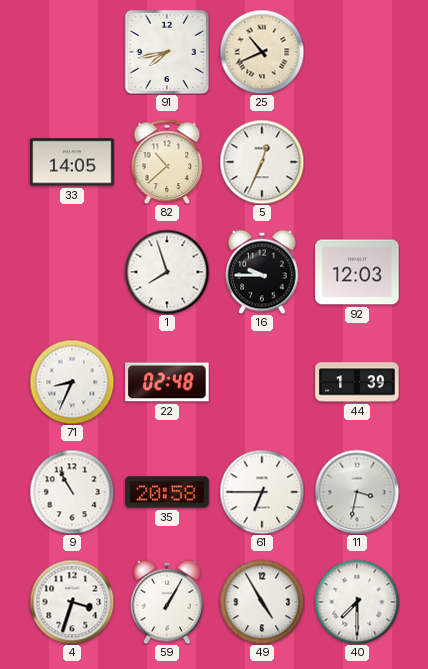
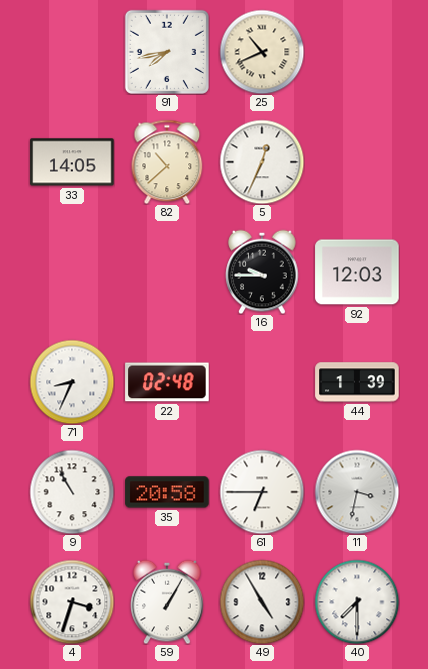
1: 7:57 -> none
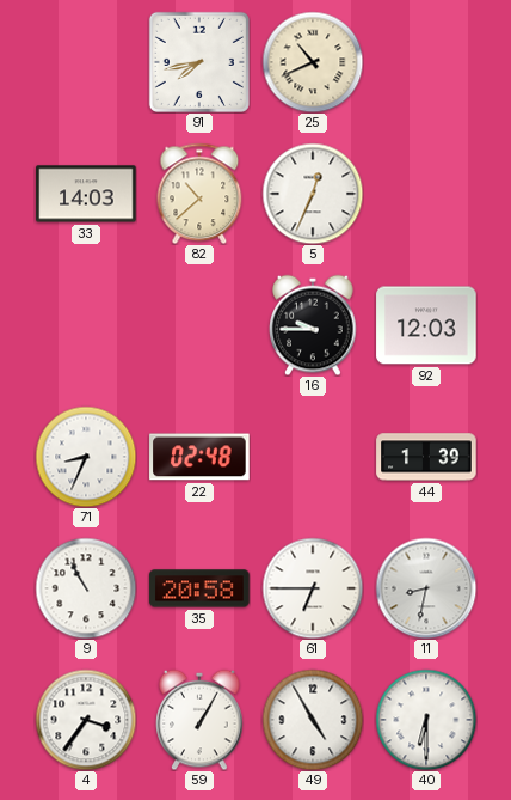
33: 14:05 -> 14:03
11: 3:32 -> 8:32
4: 3:33 -> 3:36
40: 7:30 -> 6:30
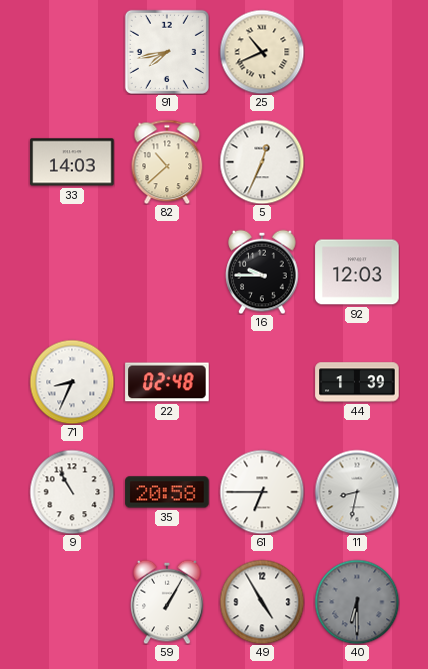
4: 3:36 -> none
40 dial: white -> grey
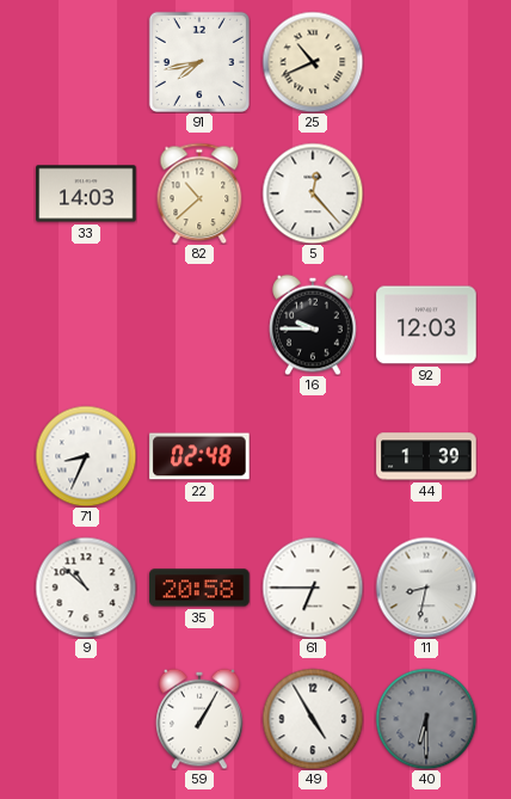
5: 12:34 -> 12:23
9: 10:55 -> 10:52
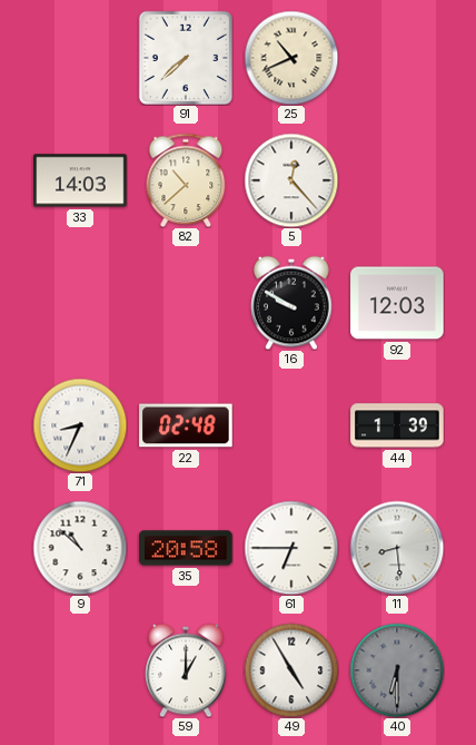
91: 7:43 -> 7:38
16: 9:45 -> 9:50
11: 8:32 -> 8:29
59: 1:05 -> 1:00
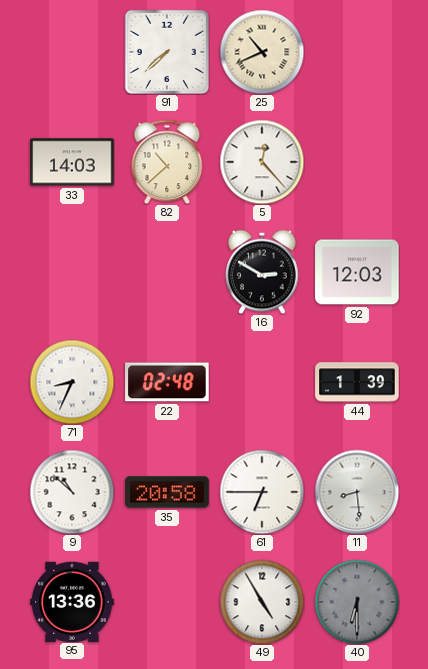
16: 9:50 -> 2:50
95: none -> 13:36
59: 1:00 -> none
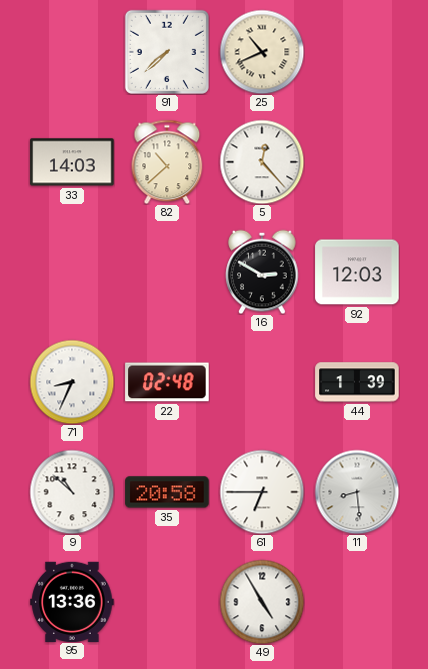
40: 6:30 -> none
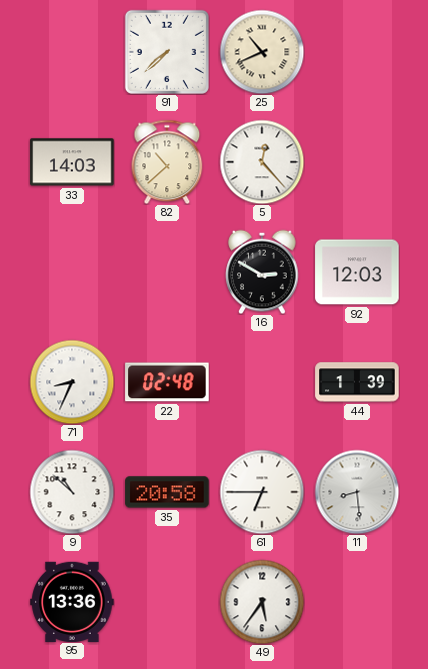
49: 4:55 -> 5:36
